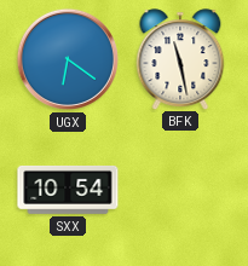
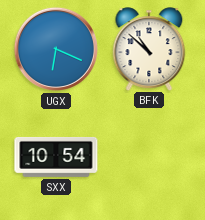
UGX: 6:21 -> 6:19
BFK: 11:28 -> 10:52
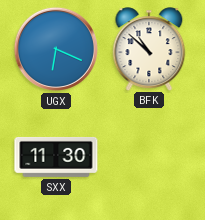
SXX: 10:54 -> 11:30
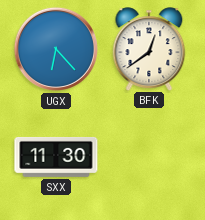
UGX: 6:19 -> 6:23
BFK: 10:52 -> 12:39
